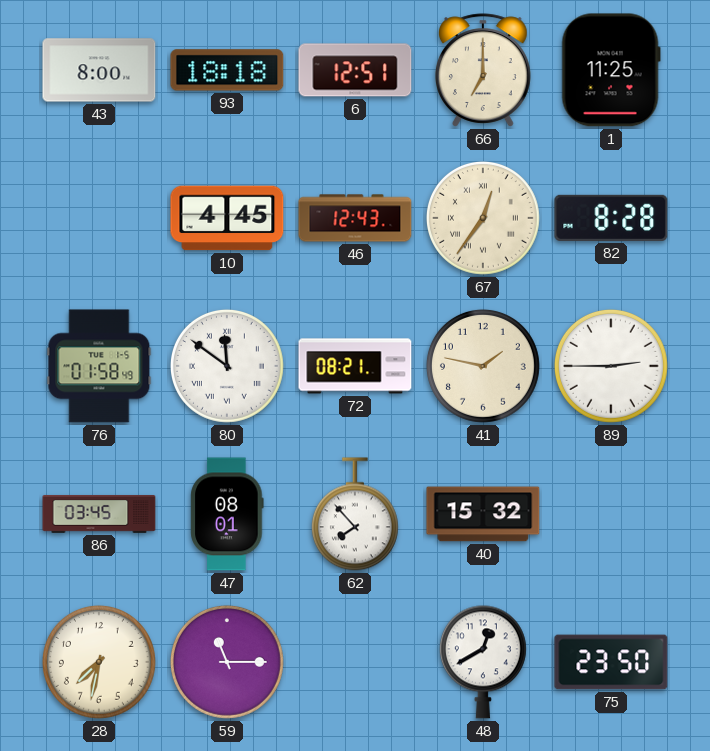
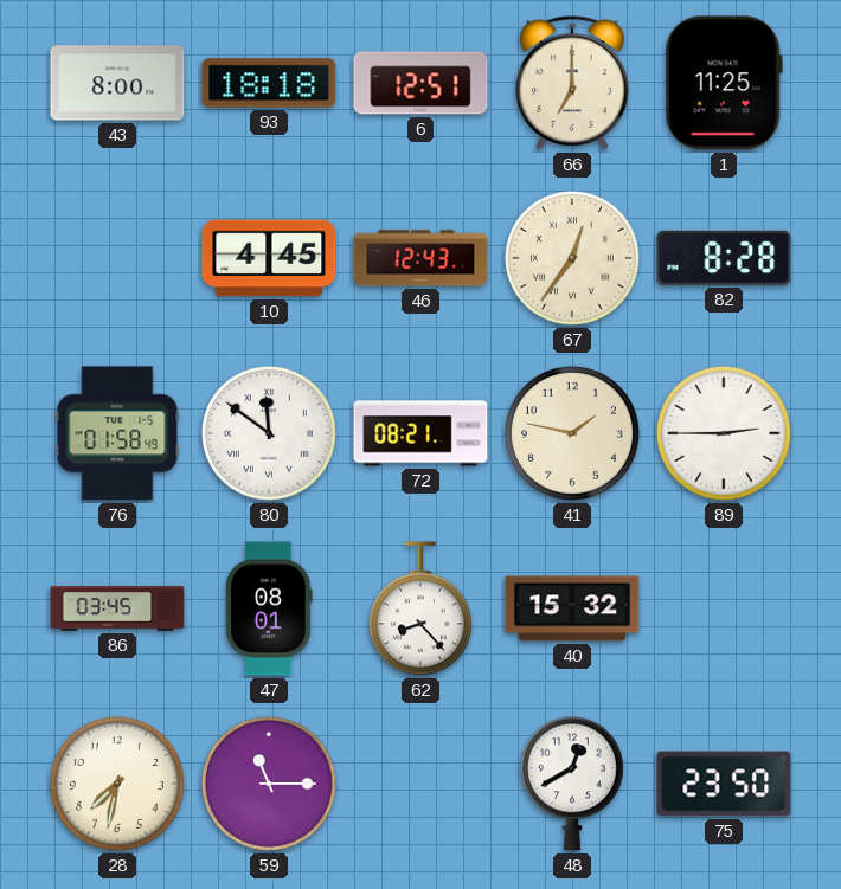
62: 7:53 -> 8:23
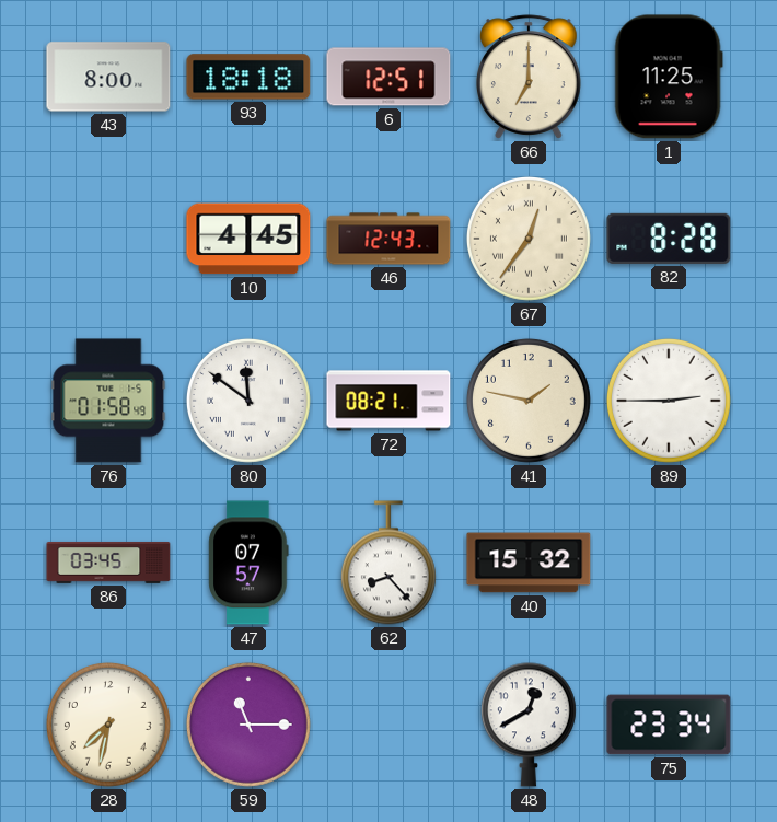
47: 08:01 -> 07:57
75: 23:50 -> 23:34
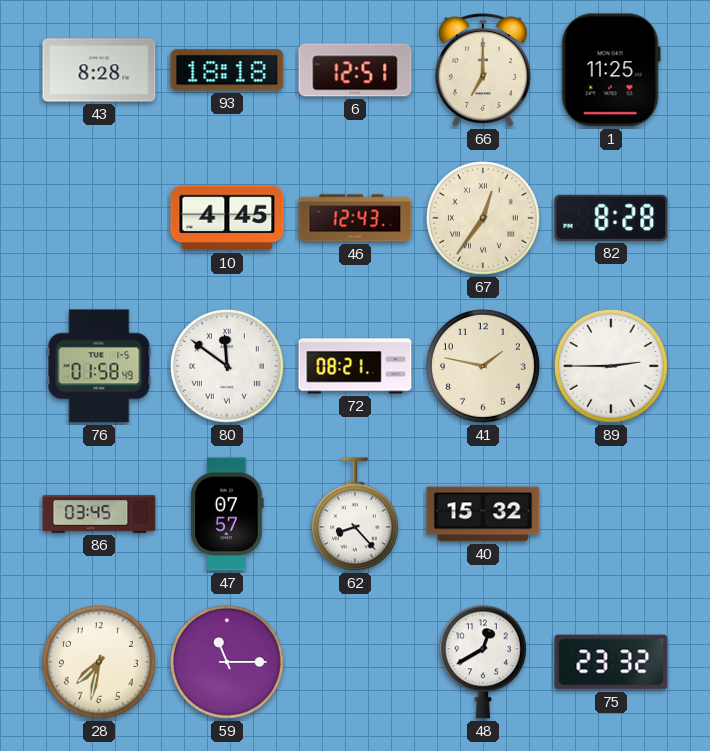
43: 8:00 -> 8:28
75: 23:34 -> 23:32
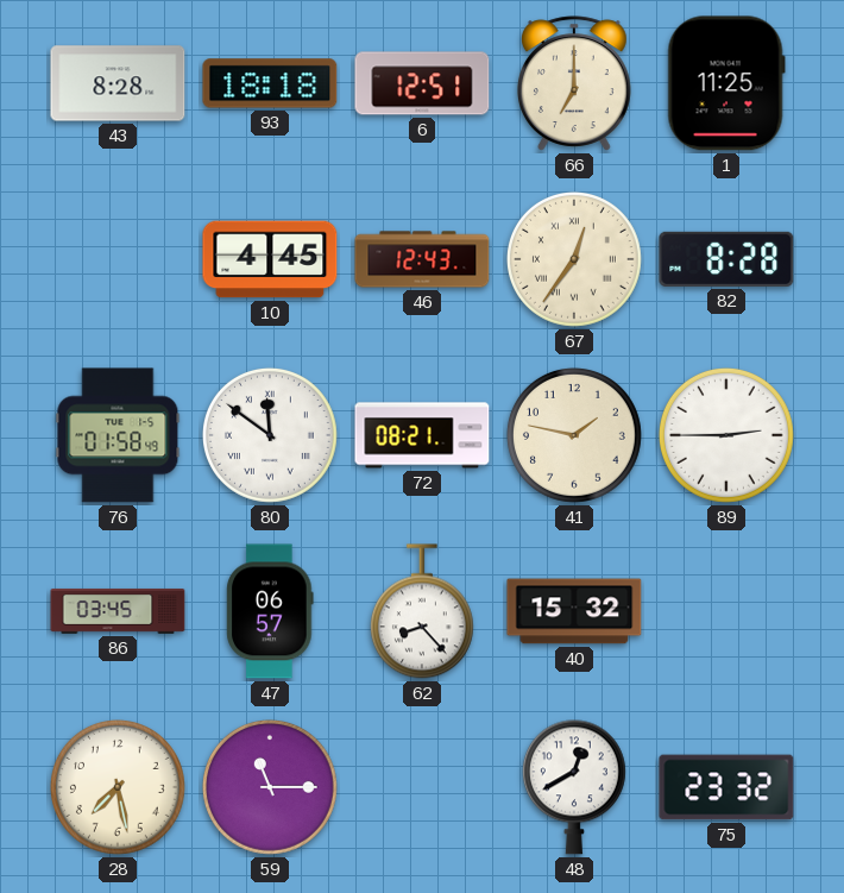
47: 07:57 -> 06:57
28: 7:32 -> 7:28
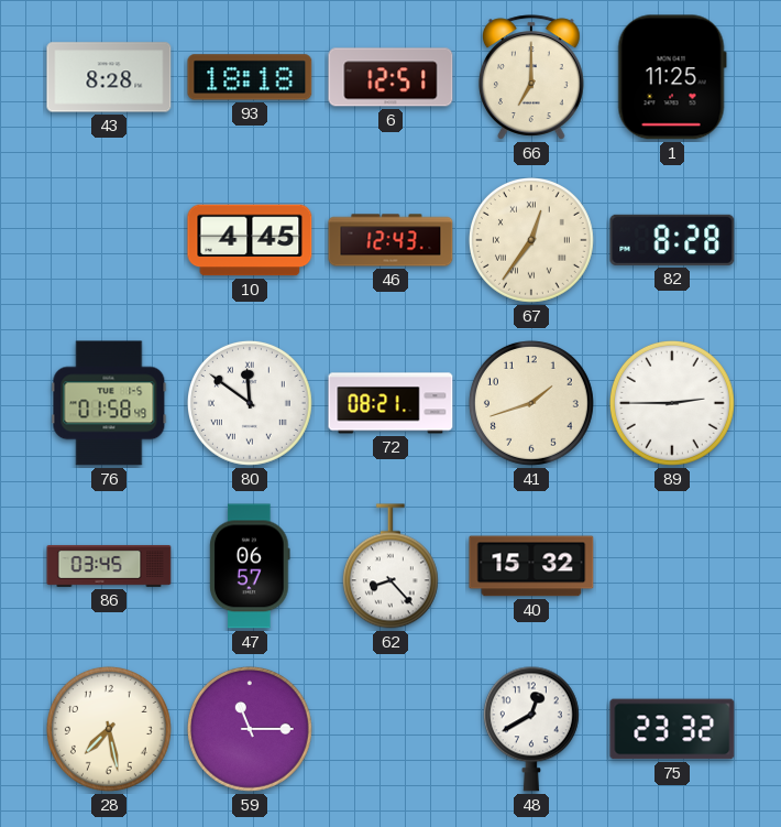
41: 1:47 -> 1:42
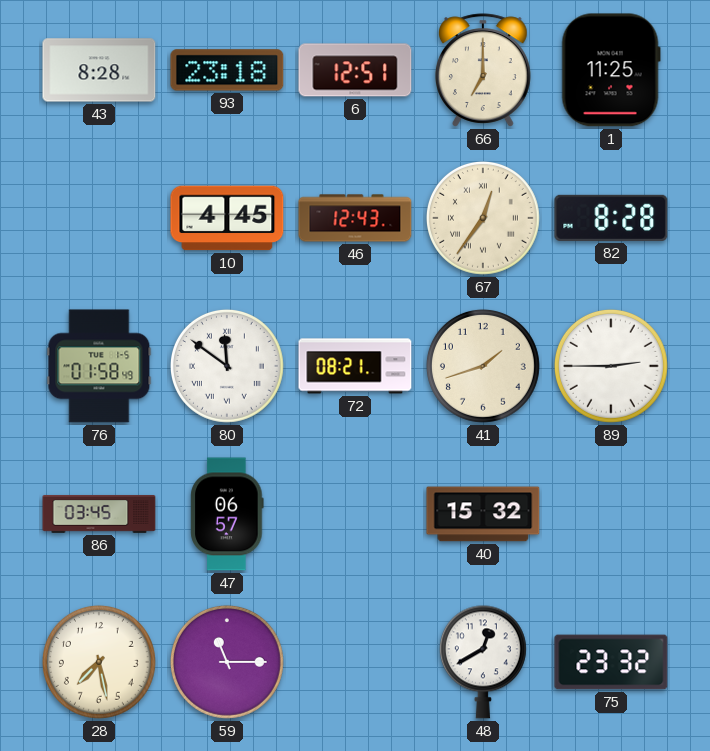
93: 18:18 -> 23:18
62: 8:23 -> none
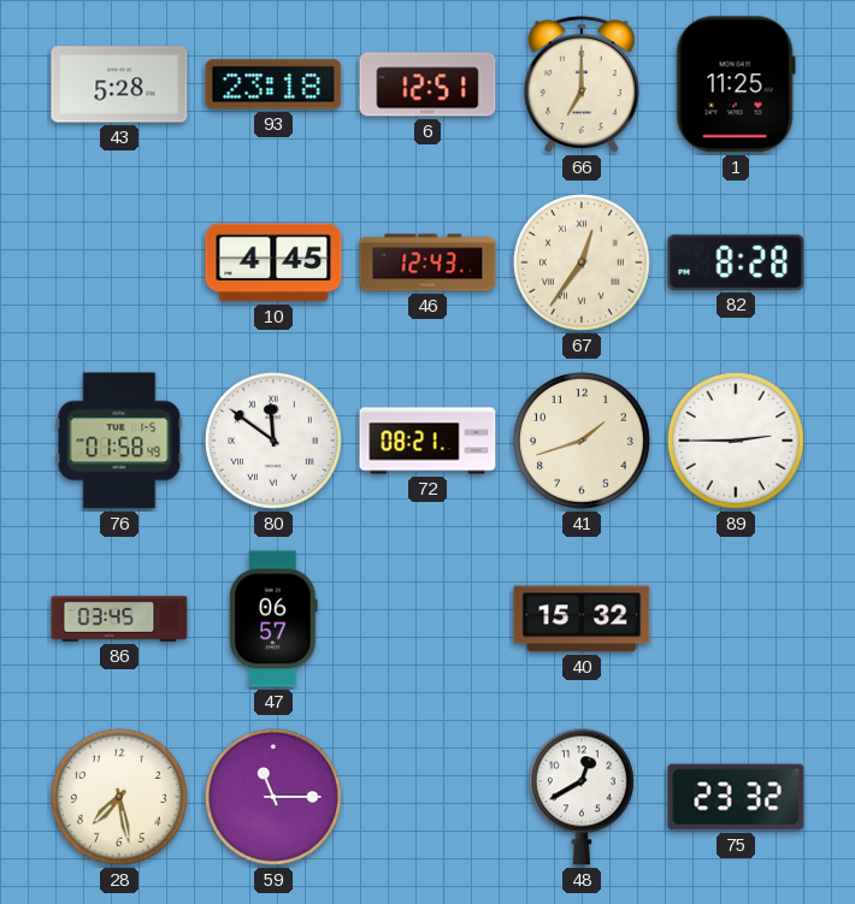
43: 8:28 -> 5:28
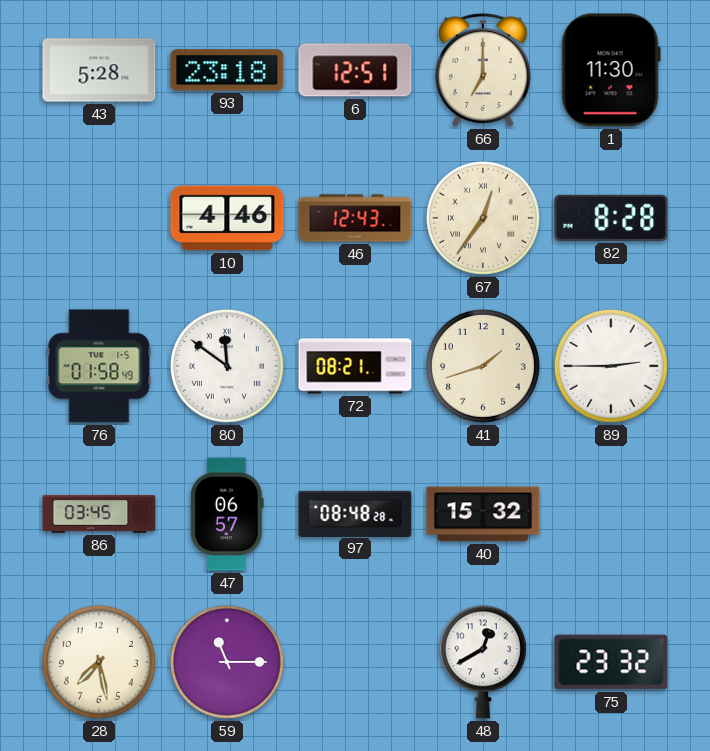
1: 11:25 -> 11:30
10: 4:45 -> 4:46
97: none -> 08:48
